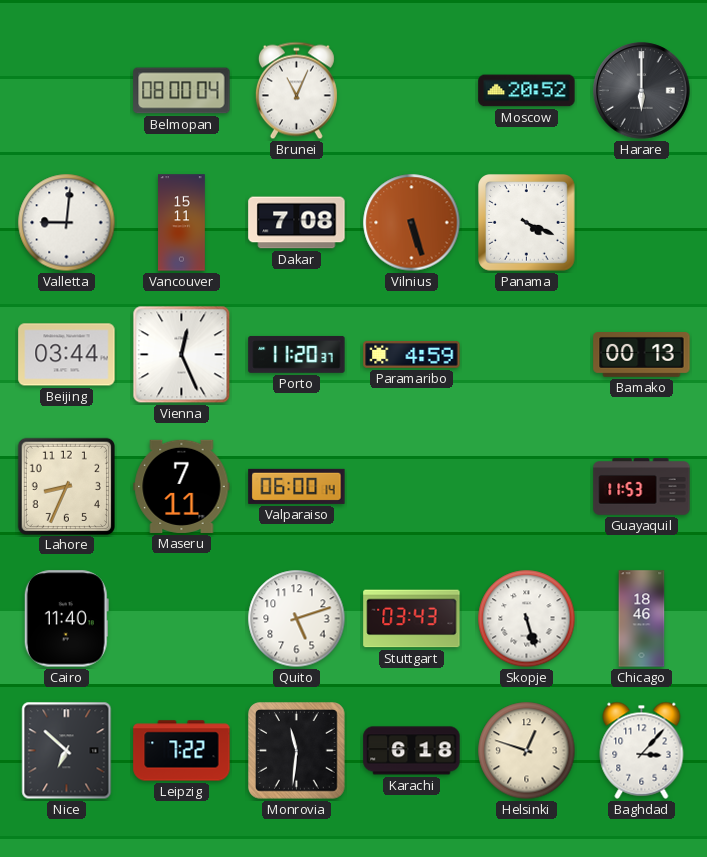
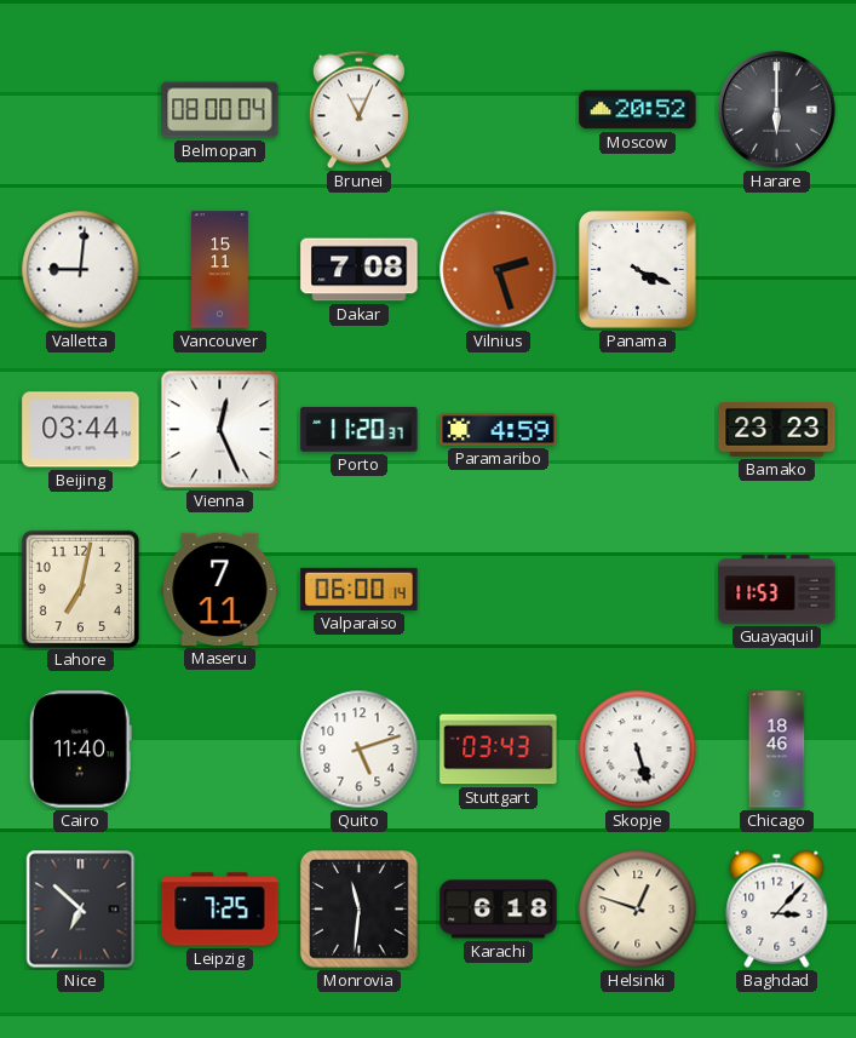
Vilnius: 5:27 -> 2:27
Bamako: 00:13 -> 23:23
Lahore: 8:34 -> 7:02
Leipzig: 7:22 -> 7:25
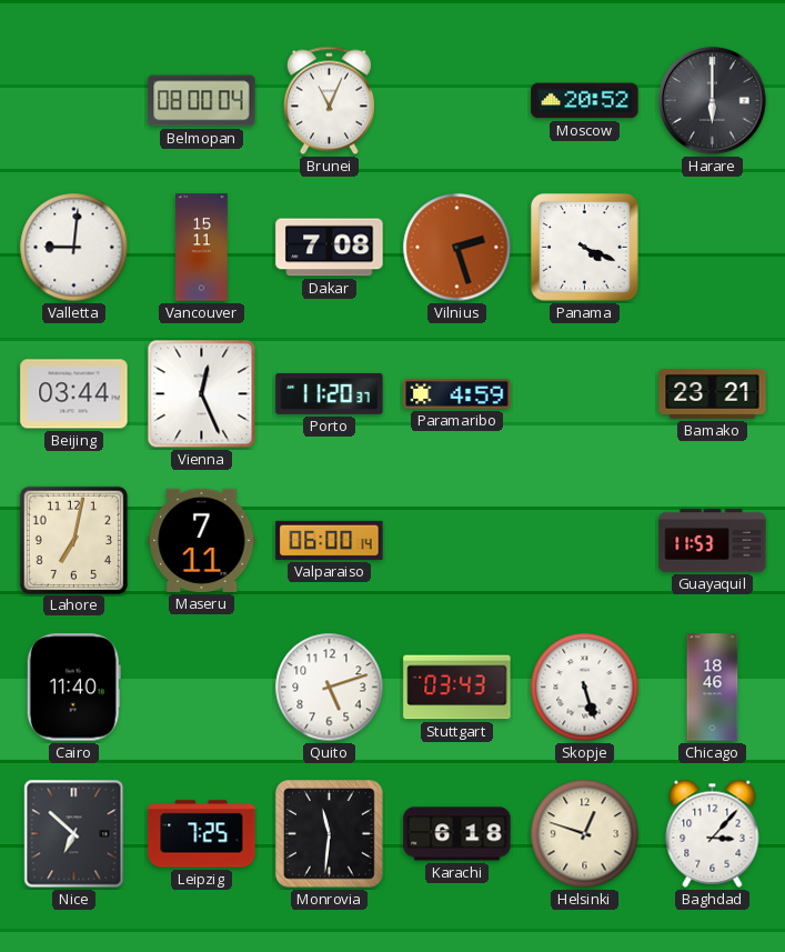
Bamako: 23:23 -> 23:21
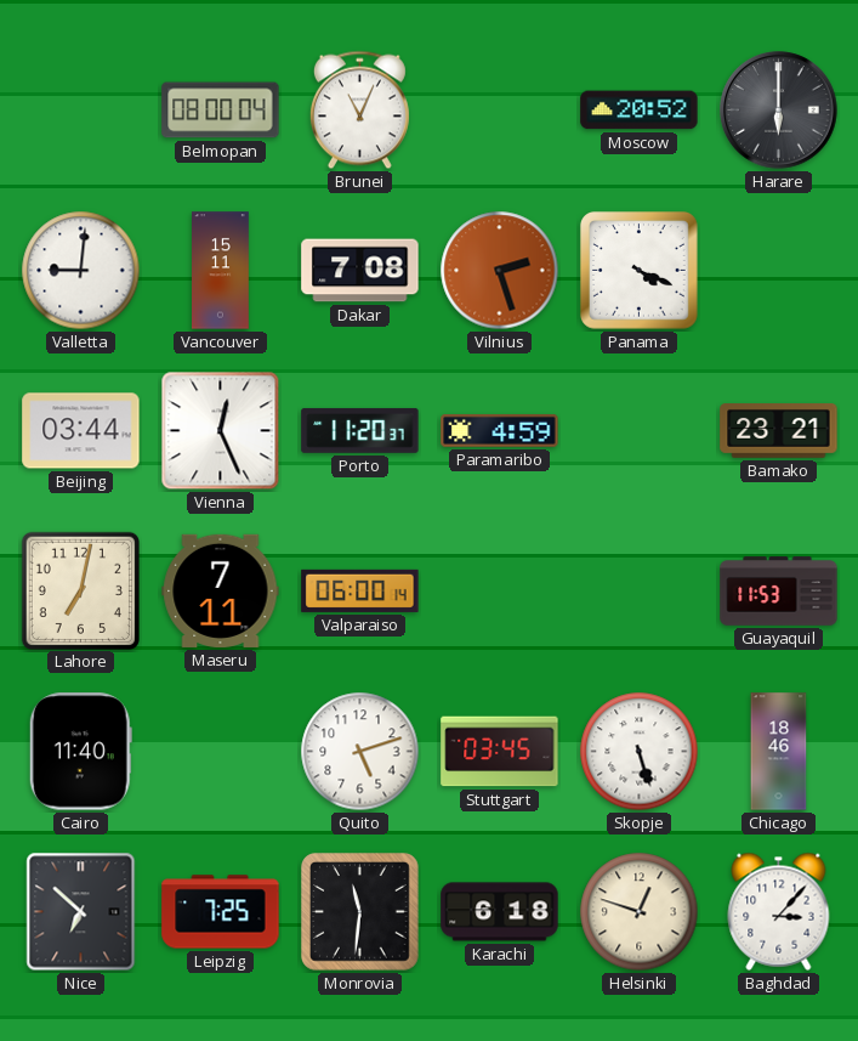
Stuttgart: 03:43 -> 03:45
